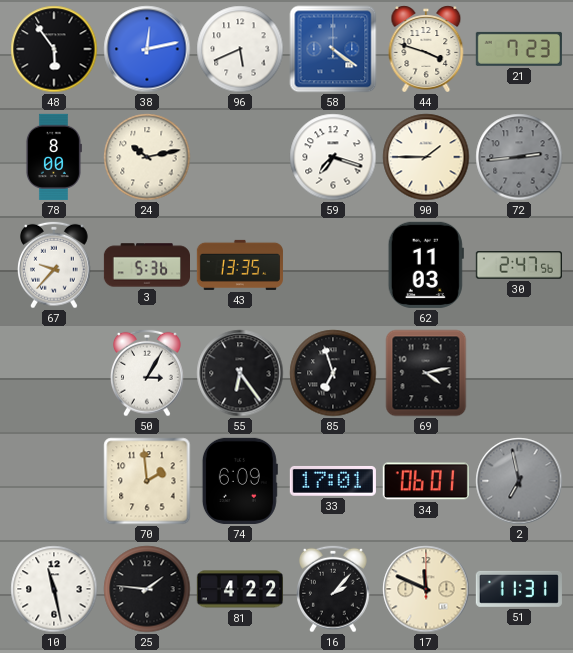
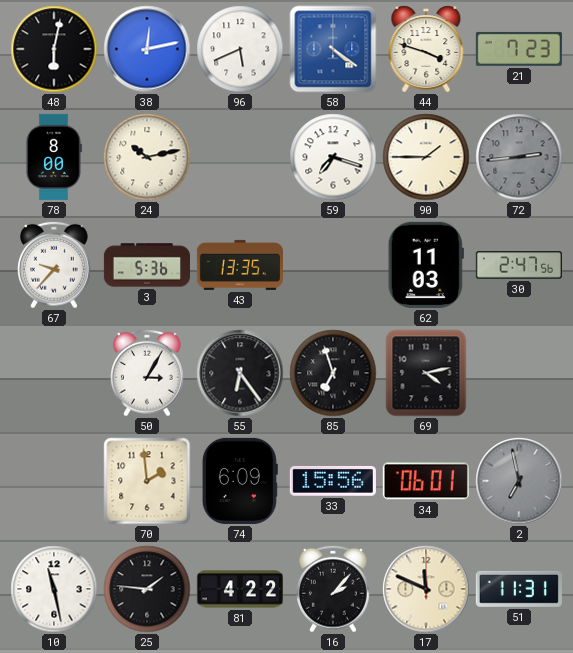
48: 5:54 -> 6:02
33: 17:01 -> 15:56
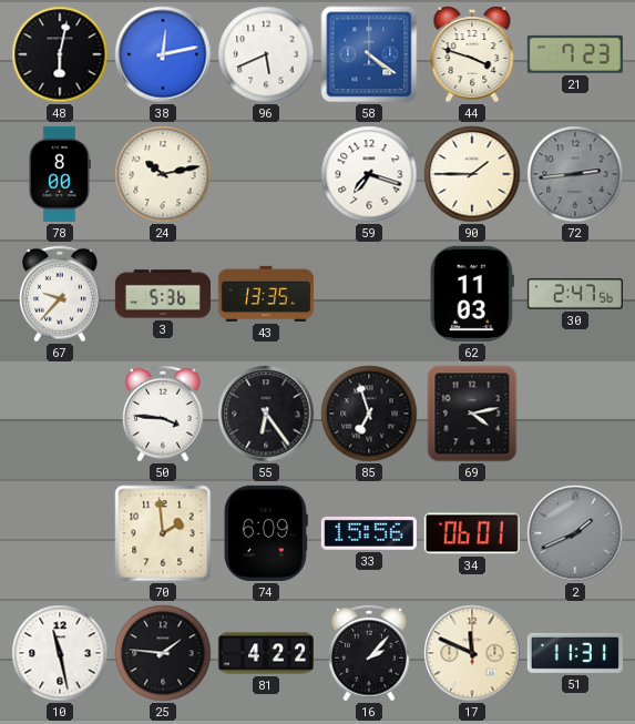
50: 3:05 -> 3:46
2: 6:58 -> 1:41
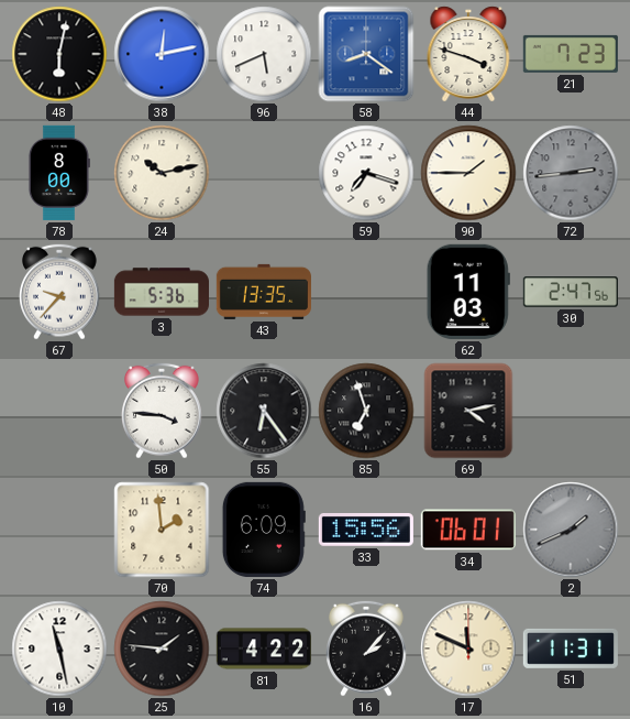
58: 4:21 -> 8:21
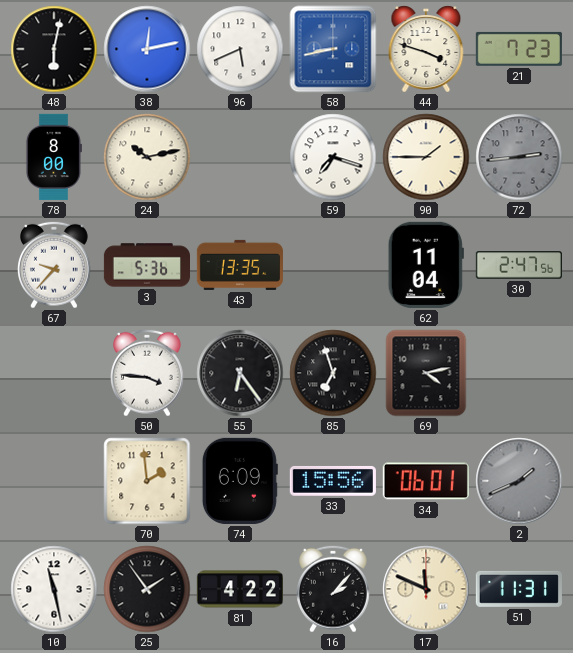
58: 8:21 -> 8:43
62: 11:03 -> 11:04
25: 1:46 -> 1:54
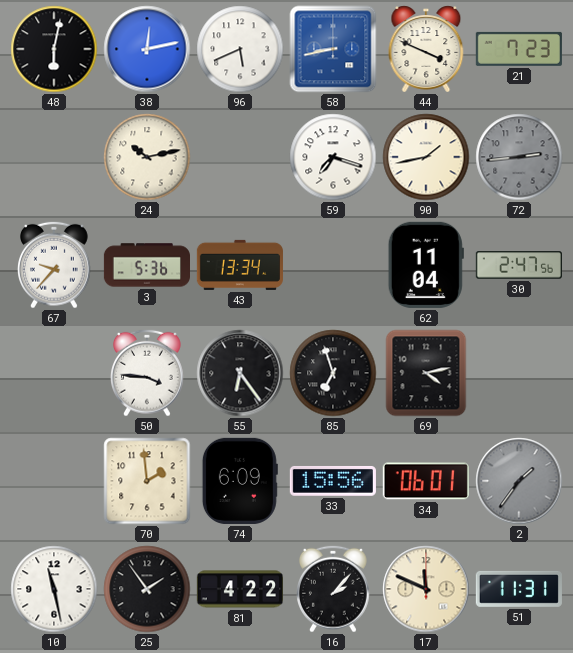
44: 3:48 -> 3:49
78: 8:00 -> none
90: 1:45 -> 1:43
43: 13:35 -> 13:34
2: 1:41 -> 1:36
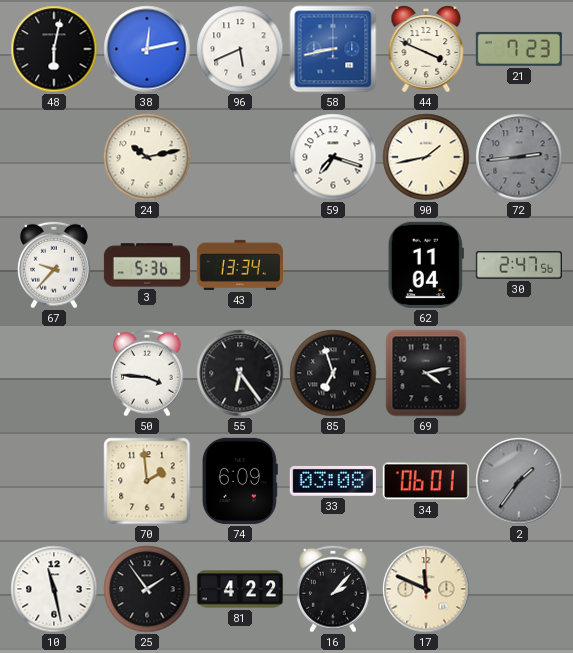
33: 15:56 -> 03:08
51: 11:31 -> none
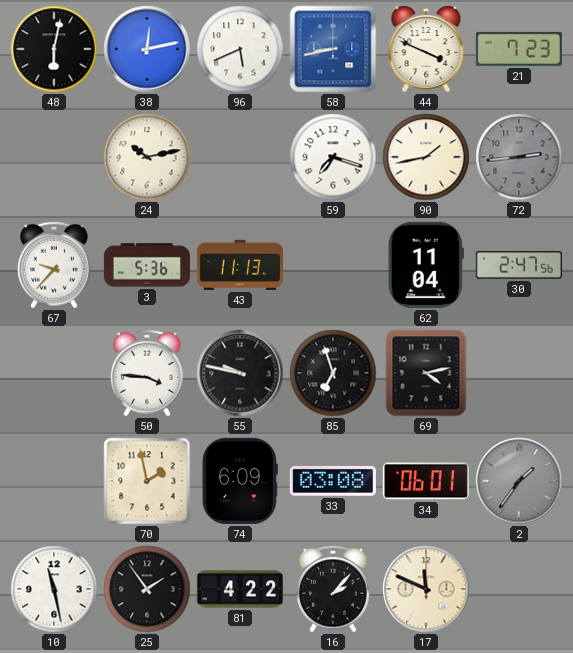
43: 13:34 -> 11:13
55: 6:24 -> 9:47
70: 1:59 -> 1:58
